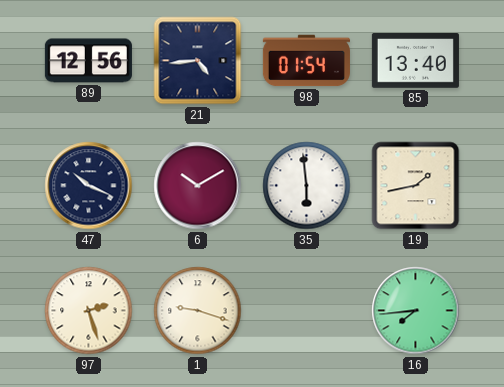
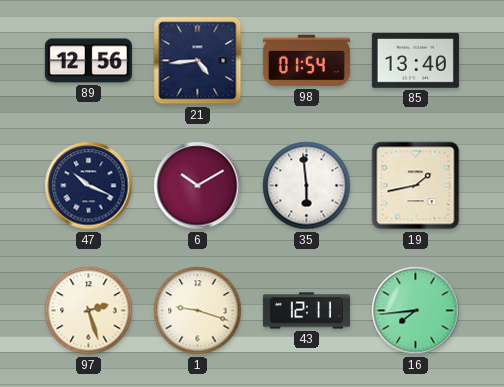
43: none -> 12:11
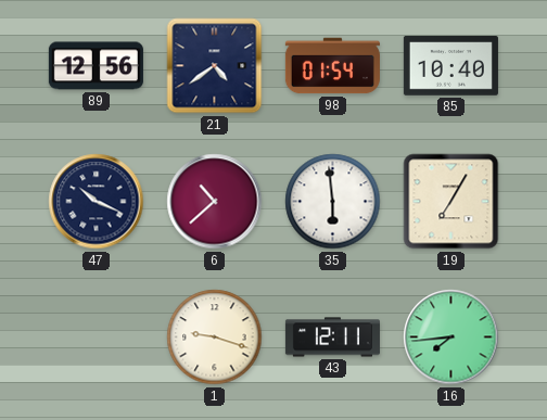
21: 4:44 -> 4:39
85: 13:40 -> 10:40
6: 10:10 -> 10:38
19: 1:43 -> 7:05
97: 2:27 -> none
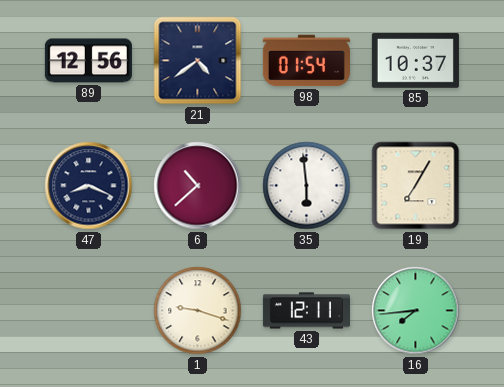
85: 10:40 -> 10:37
47: 10:19 -> 8:19
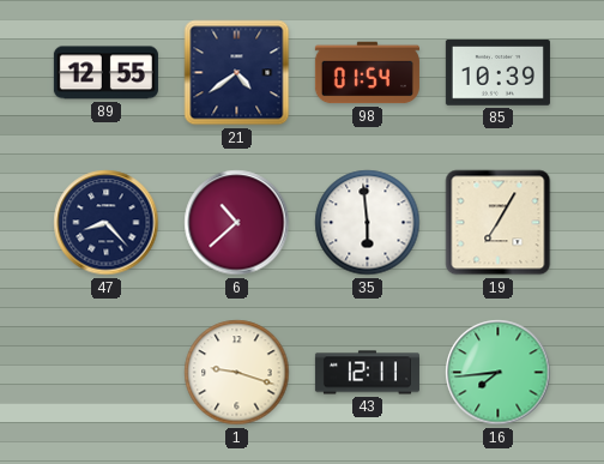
89: 12:56 -> 12:55
85: 10:37 -> 10:39
47: 8:19 -> 8:23
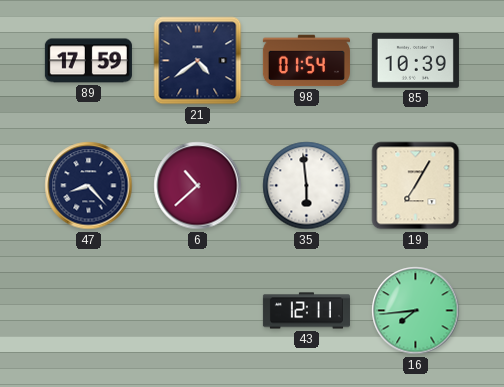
89: 12:55 -> 17:59
1: 9:18 -> none
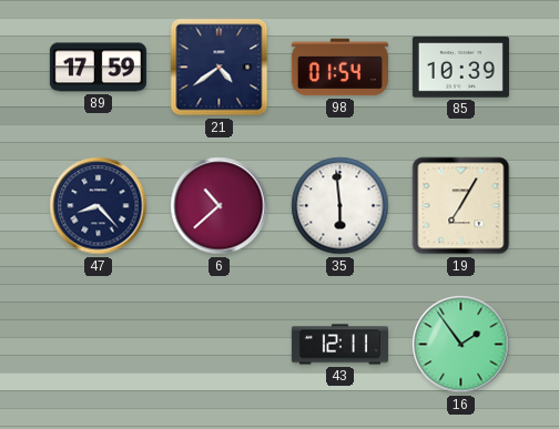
16: 7:44 -> 1:54
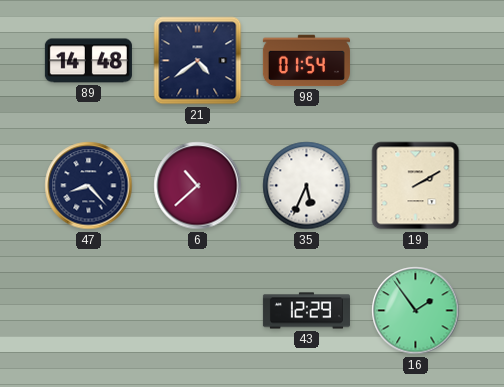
89: 17:59 -> 14:48
85: 10:39 -> none
35: 5:59 -> 5:34
19: 7:05 -> 2:10
43: 12:11 -> 12:29
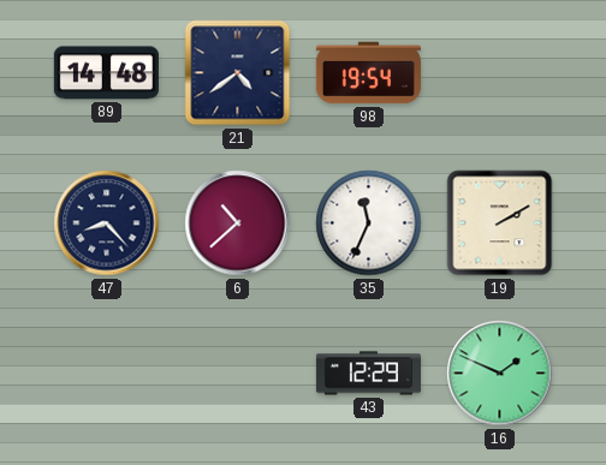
98: 01:54 -> 19:54
35: 5:34 -> 11:34
16: 1:54 -> 1:49
